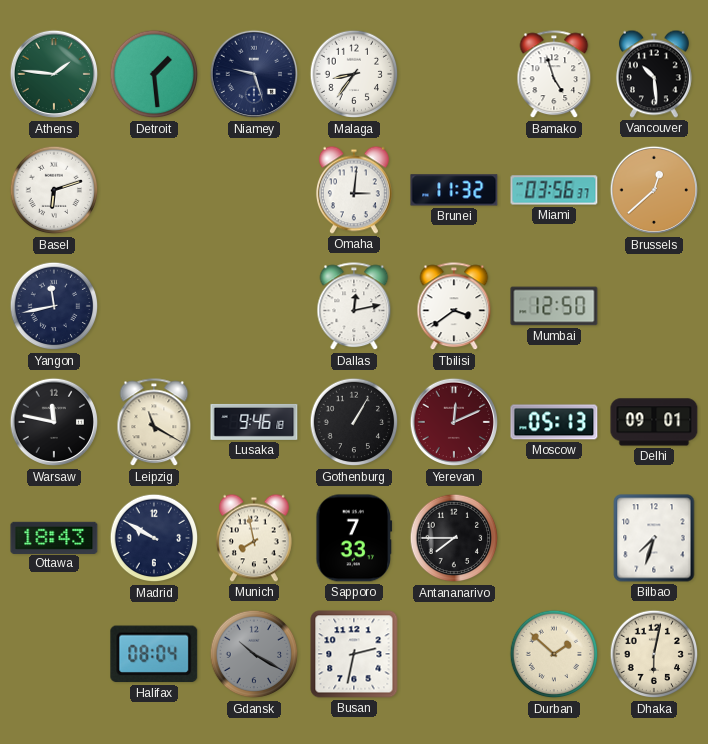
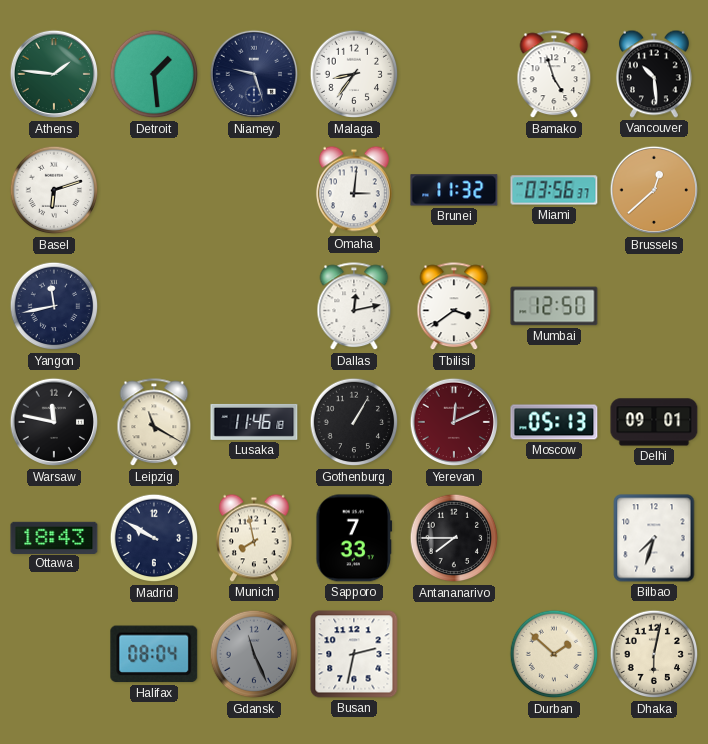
Lusaka: 9:46 -> 11:46
Gdansk: 10:20 -> 11:26
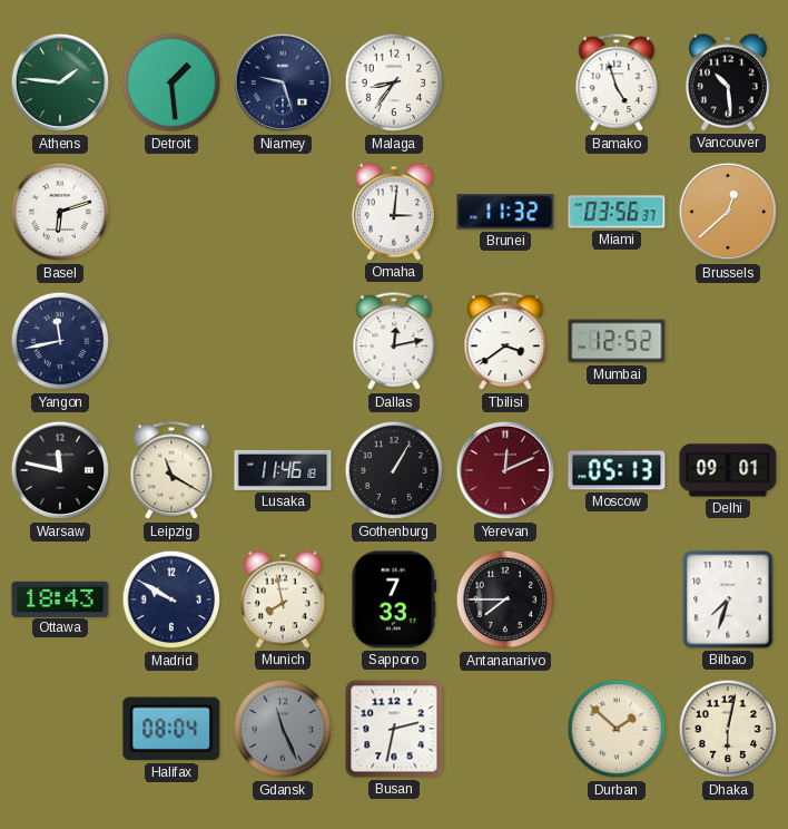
Mumbai: 12:50 -> 12:52
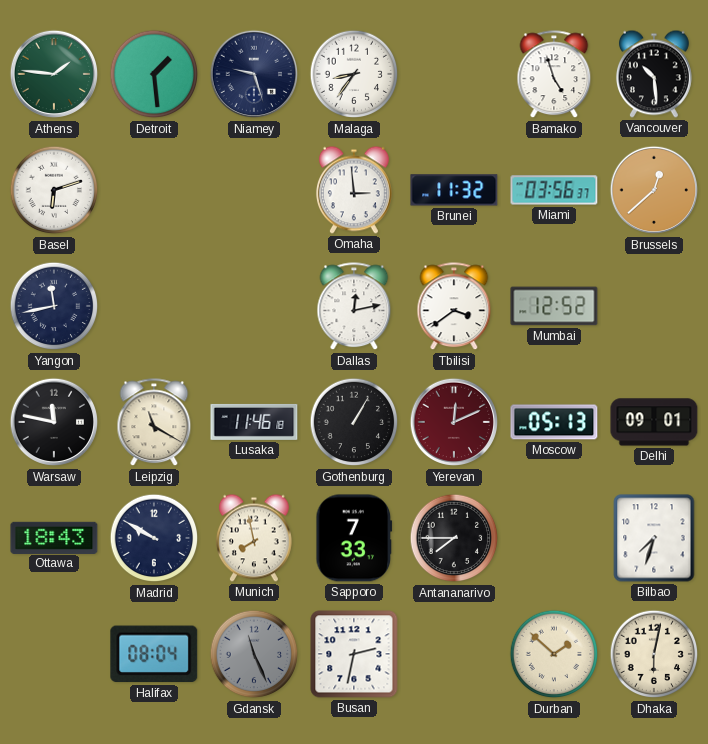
Omaha: 3:01 -> 2:59
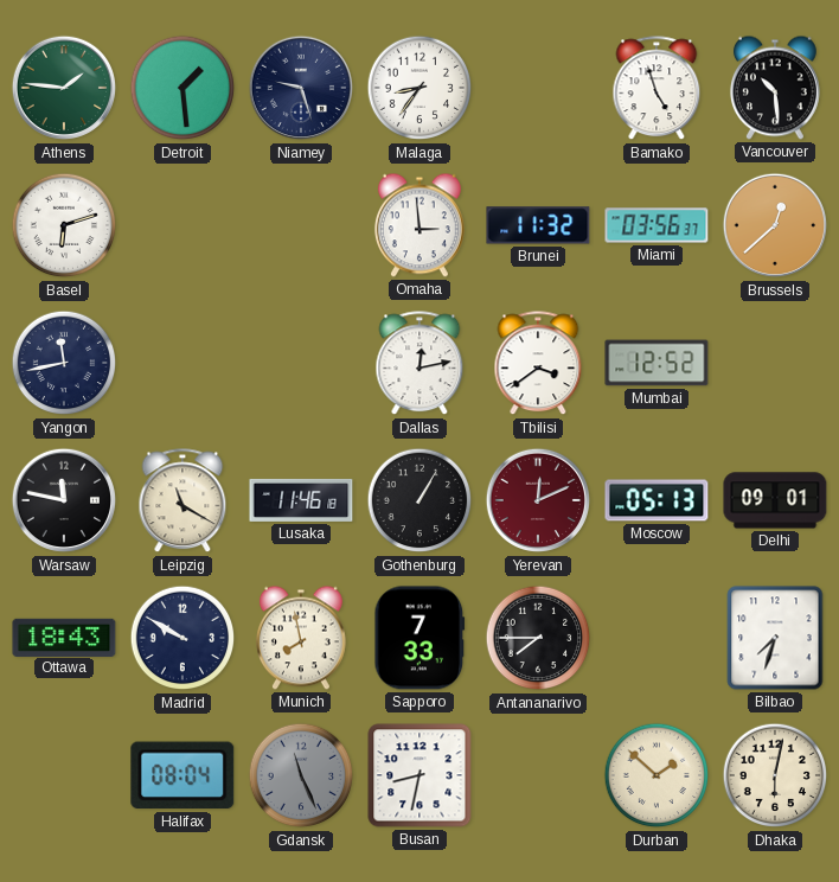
Busan: 2:32 -> 8:32
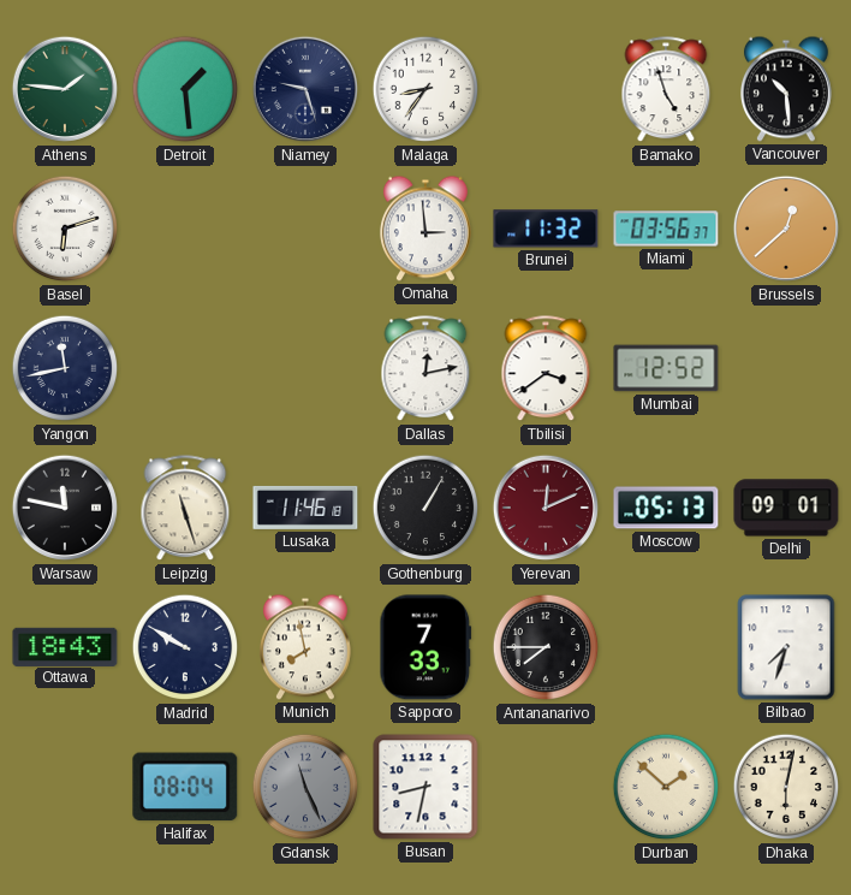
Leipzig: 11:20 -> 11:27
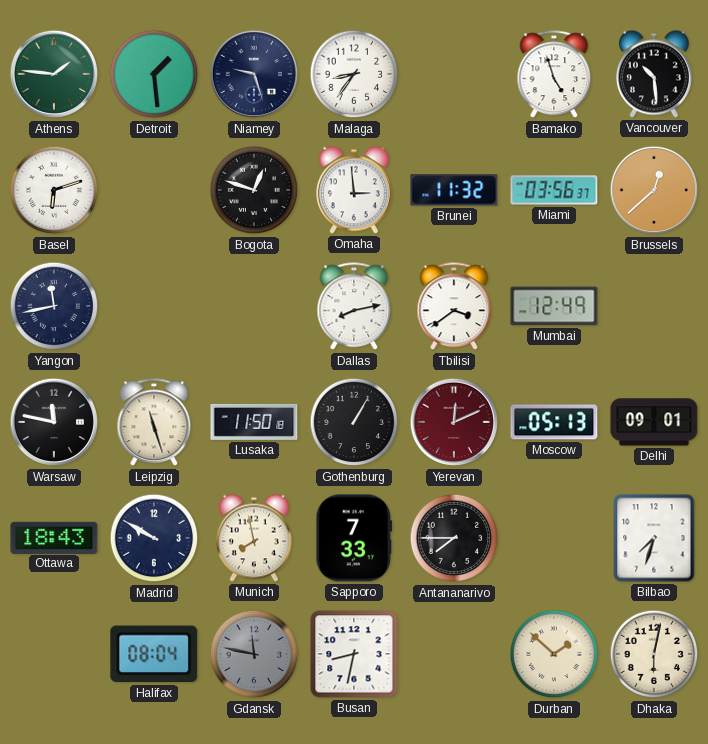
Bogota: none -> 12:48
Dallas: 12:13 -> 8:13
Mumbai: 12:52 -> 12:49
Lusaka: 11:46 -> 11:50
Gdansk: 11:26 -> 11:47
